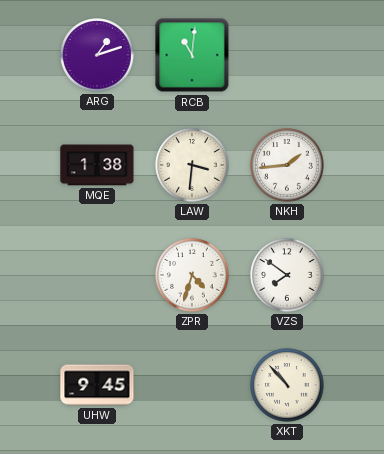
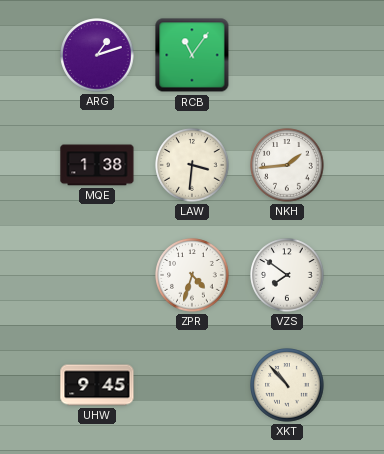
RCB: 11:01 -> 11:06
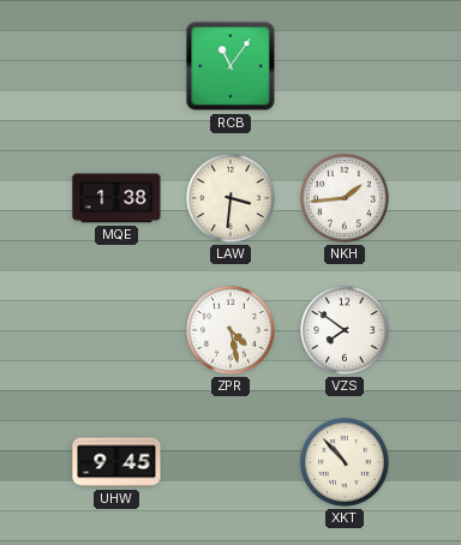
ARG: 1:12 -> none
ZPR: 4:33 -> 4:28
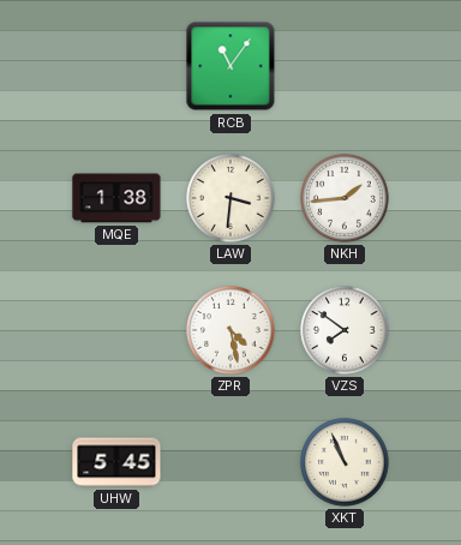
UHW: 9:45 -> 5:45
XKT: 10:53 -> 10:56
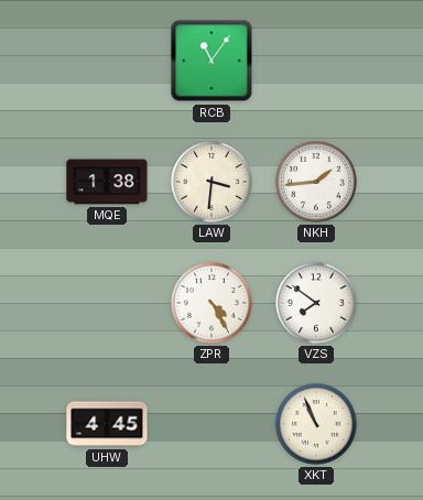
ZPR: 4:28 -> 4:25
UHW: 5:45 -> 4:45
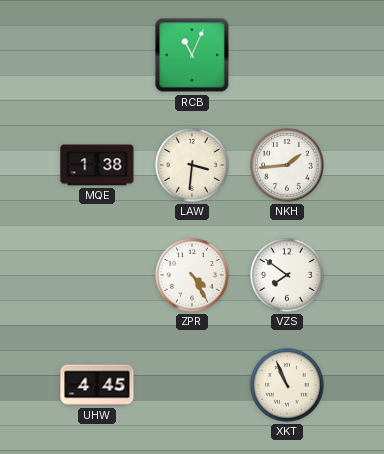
RCB: 11:06 -> 11:04
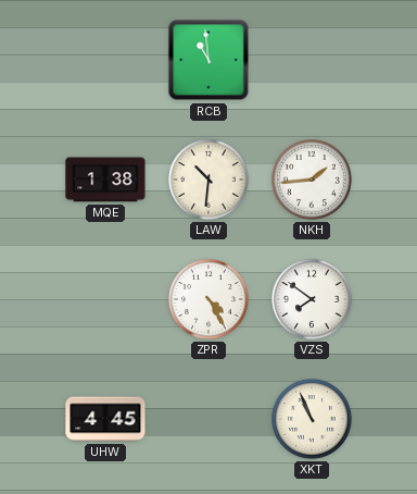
RCB: 11:04 -> 10:59
LAW: 3:31 -> 10:31
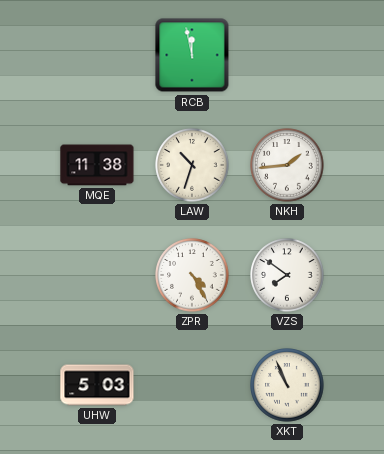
RCB: 10:59 -> 11:58
MQE: 1:38 -> 11:38
LAW: 10:31 -> 10:33
UHW: 4:45 -> 5:03
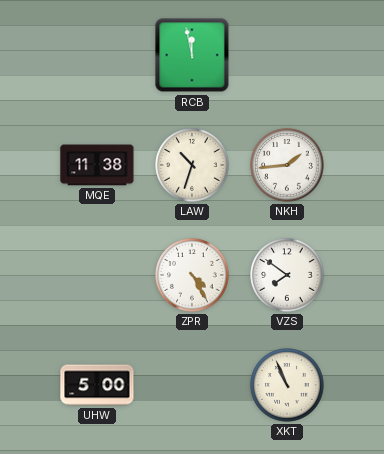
UHW: 5:03 -> 5:00
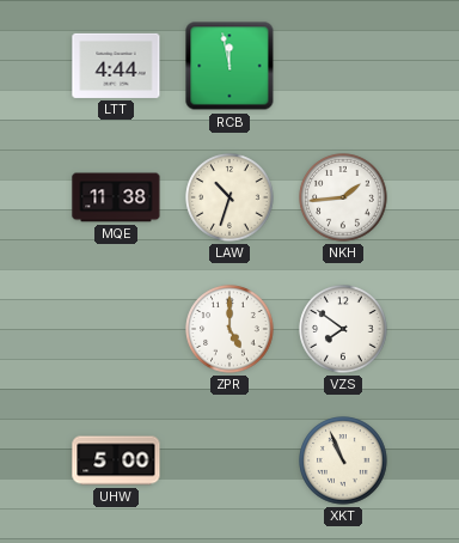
LTT: none -> 4:44
ZPR: 4:25 -> 5:00
